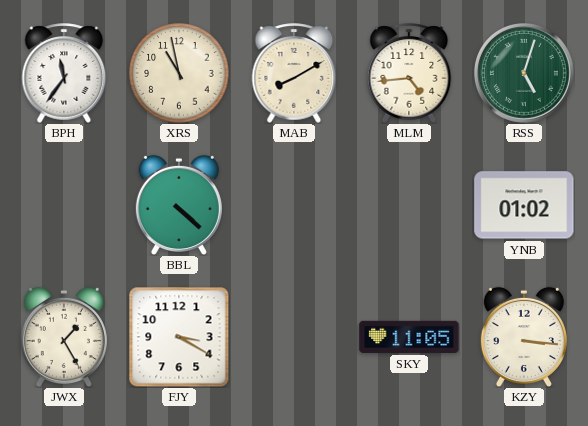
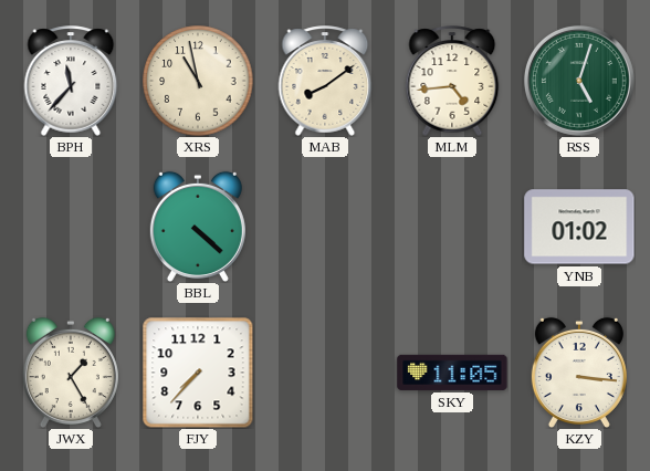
BPH: 11:36 -> 11:37
MAB: 8:10 -> 8:09
FJY: 3:20 -> 7:37
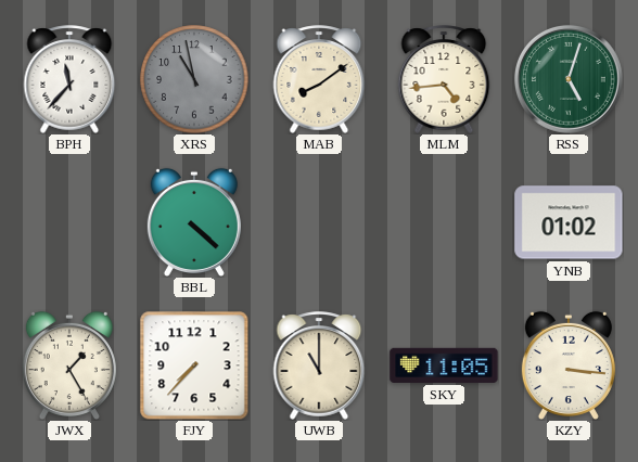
XRS dial: cream -> grey
UWB: none -> 11:00
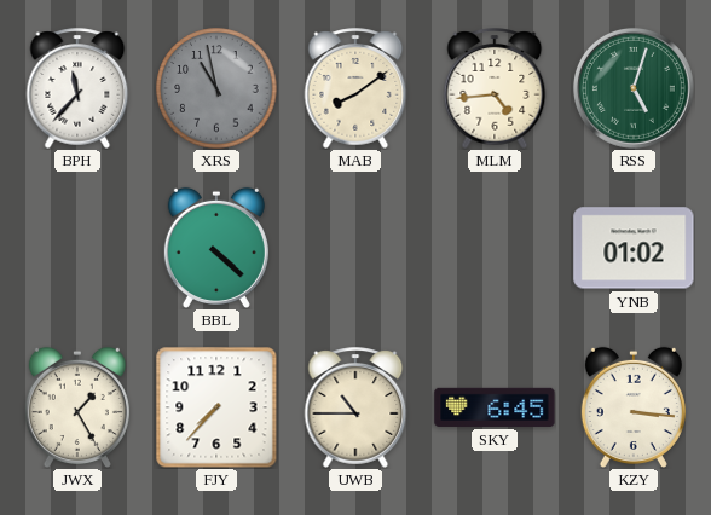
UWB: 11:00 -> 10:45
SKY: 11:05 -> 6:45
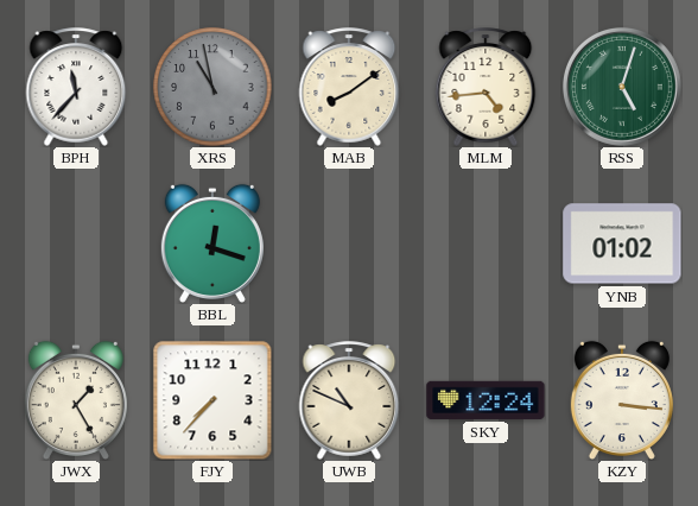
BBL: 4:22 -> 12:18
UWB: 10:45 -> 10:49
SKY: 6:45 -> 12:24
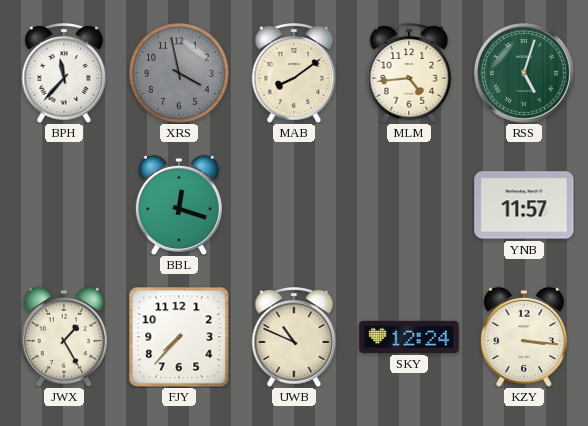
XRS: 10:58 -> 3:58
YNB: 01:02 -> 11:57
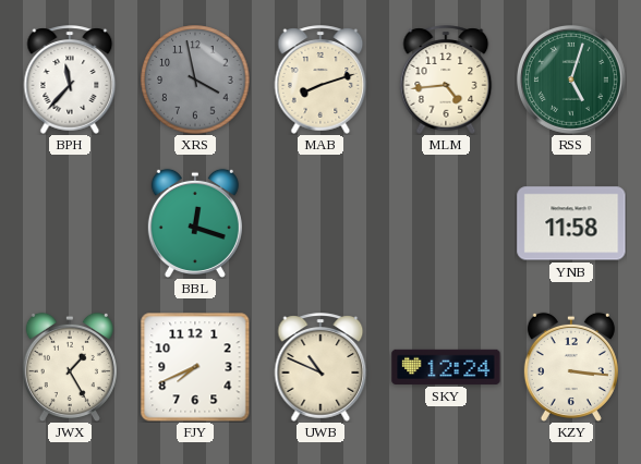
MAB: 8:09 -> 8:12
YNB: 11:57 -> 11:58
FJY: 7:37 -> 7:41
